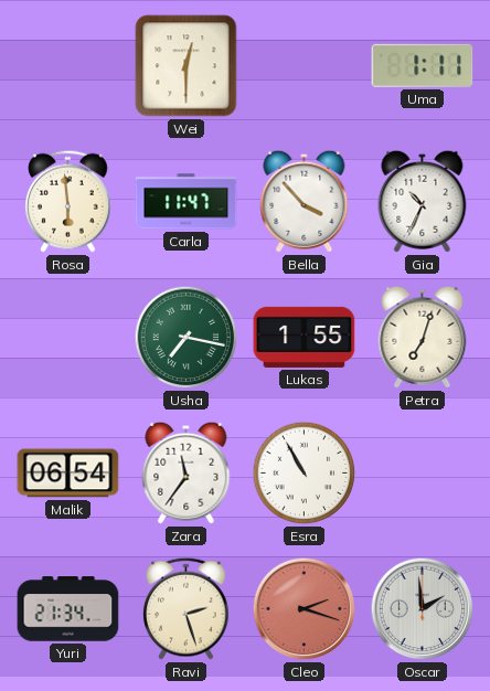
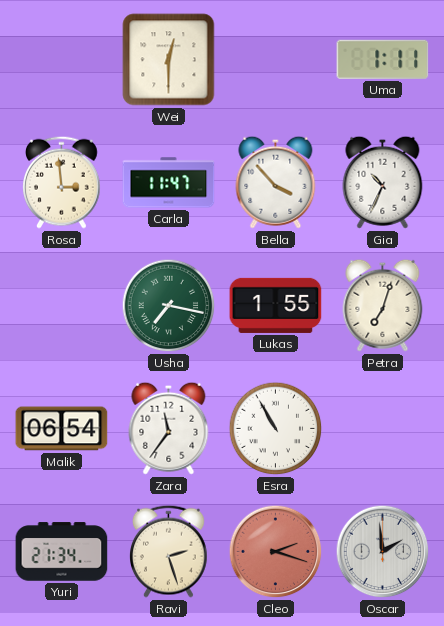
Rosa: 5:59 -> 2:59
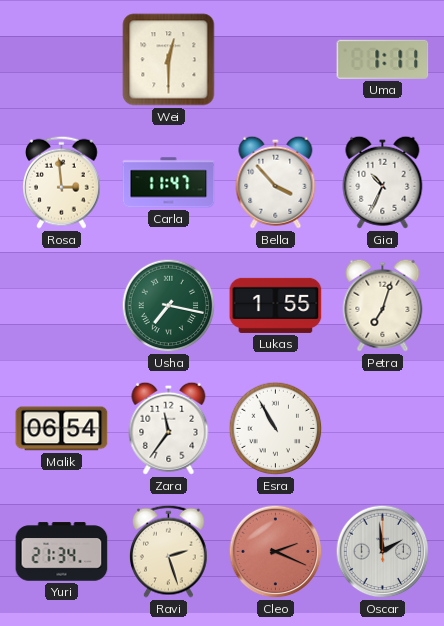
Cleo: 2:18 -> 2:19
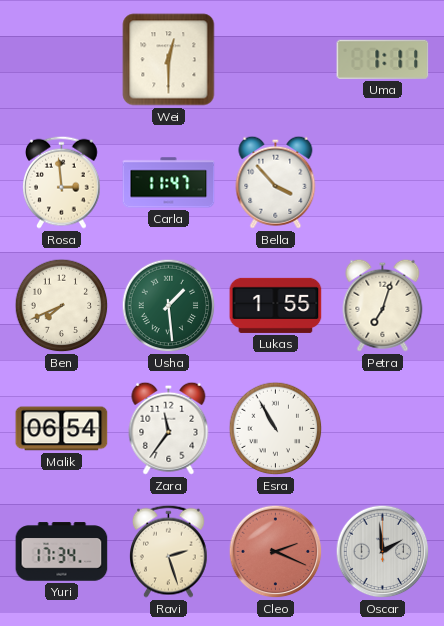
Gia: 10:34 -> none
Ben: none -> 7:41
Usha: 7:17 -> 1:29
Yuri: 21:34 -> 17:34
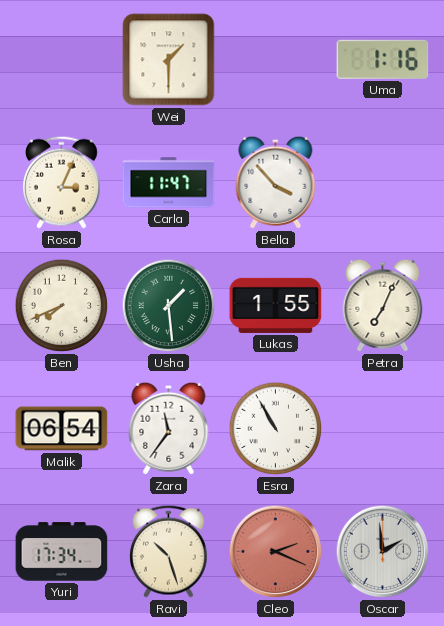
Wei: 12:30 -> 1:30
Uma: 1:11 -> 1:16
Rosa: 2:59 -> 3:04
Petra: 7:03 -> 7:04
Ravi: 2:27 -> 10:27
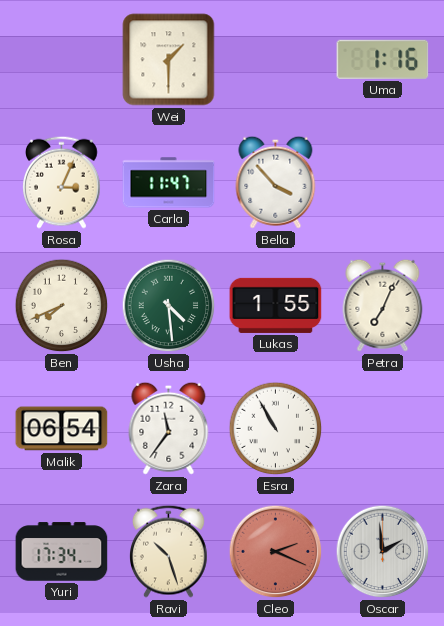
Usha: 1:29 -> 4:29
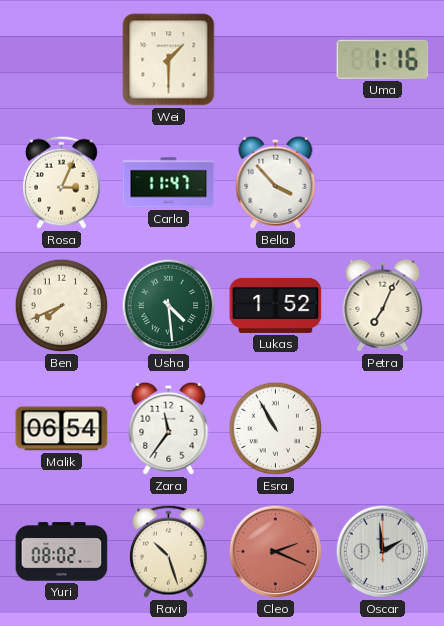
Lukas: 1:55 -> 1:52
Yuri: 17:34 -> 08:02
